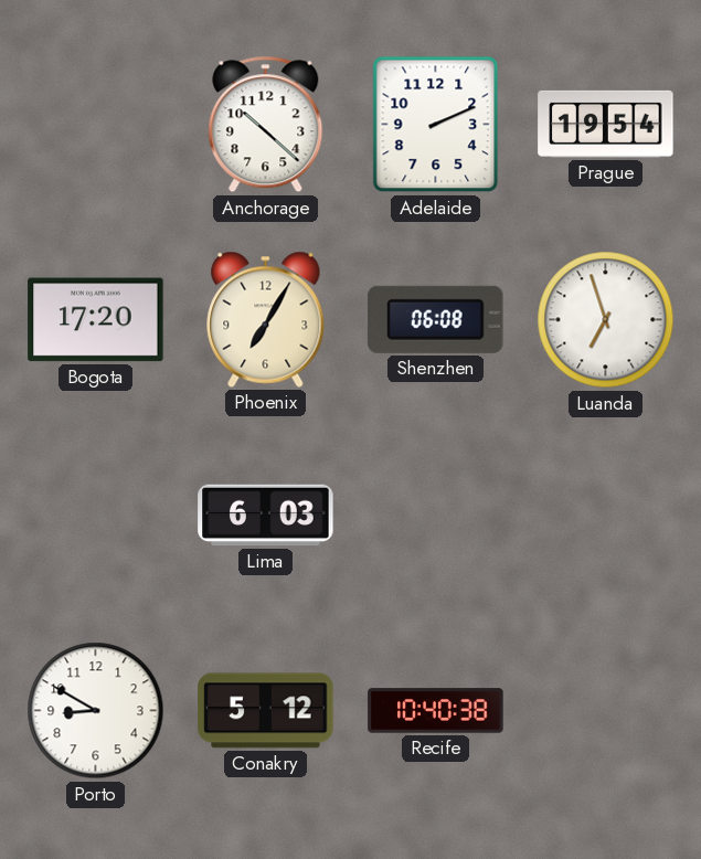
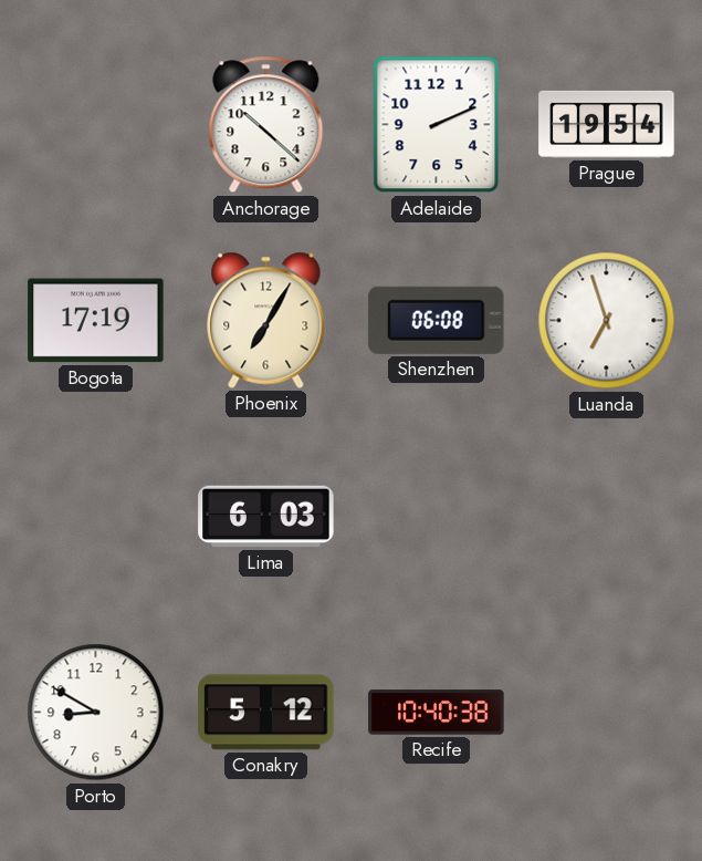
Bogota: 17:20 -> 17:19
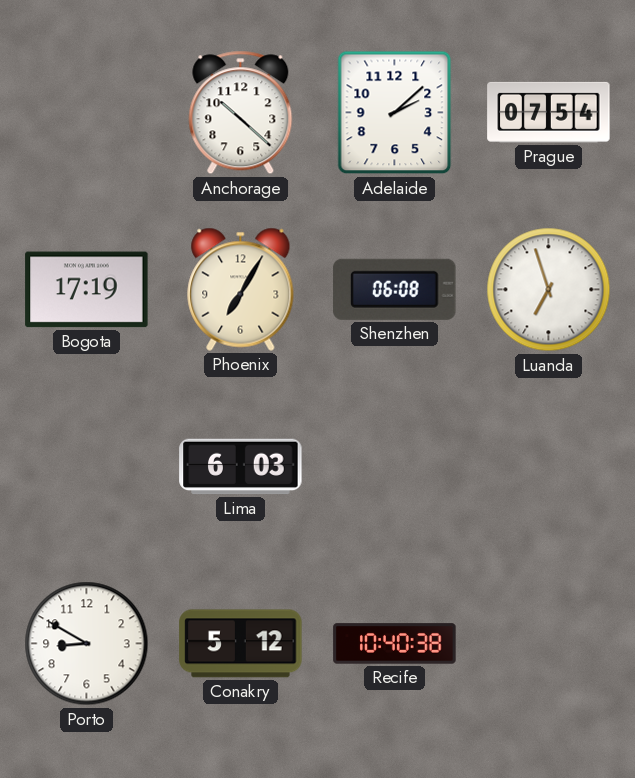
Adelaide: 2:11 -> 2:08
Prague: 19:54 -> 07:54
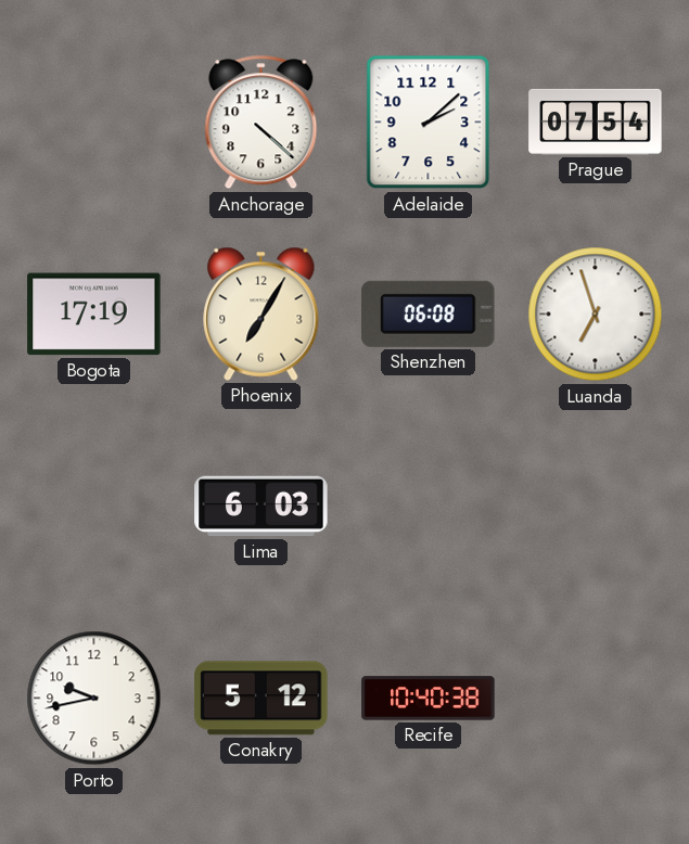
Anchorage: 10:22 -> 4:22
Porto: 8:50 -> 9:43
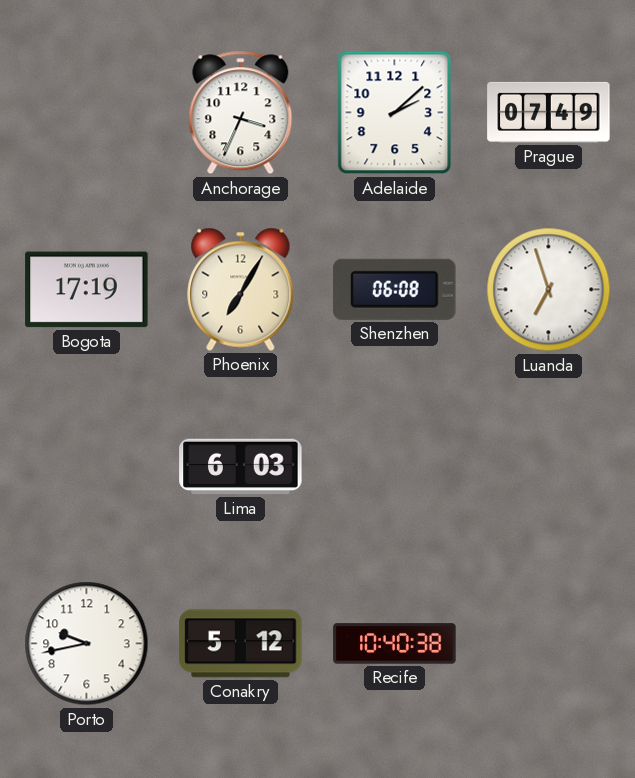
Anchorage: 4:22 -> 3:34
Prague: 07:54 -> 07:49
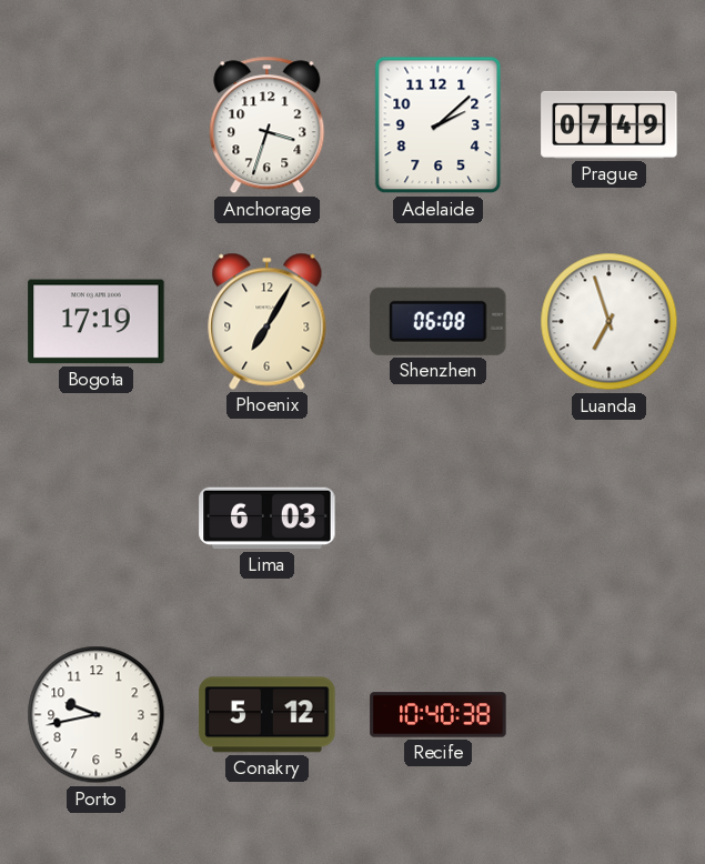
Anchorage: 3:34 -> 3:33
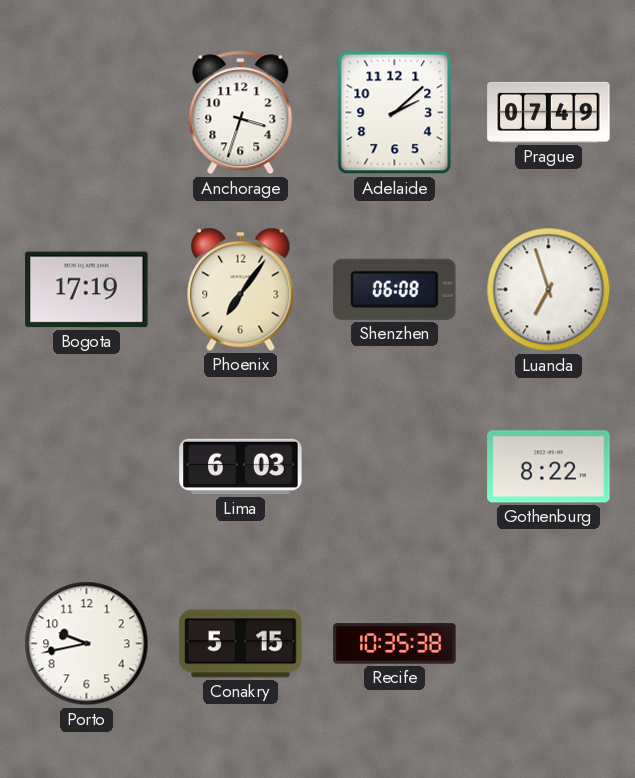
Phoenix: 7:05 -> 7:06
Gothenburg: none -> 8:22
Conakry: 5:12 -> 5:15
Recife: 10:40 -> 10:35
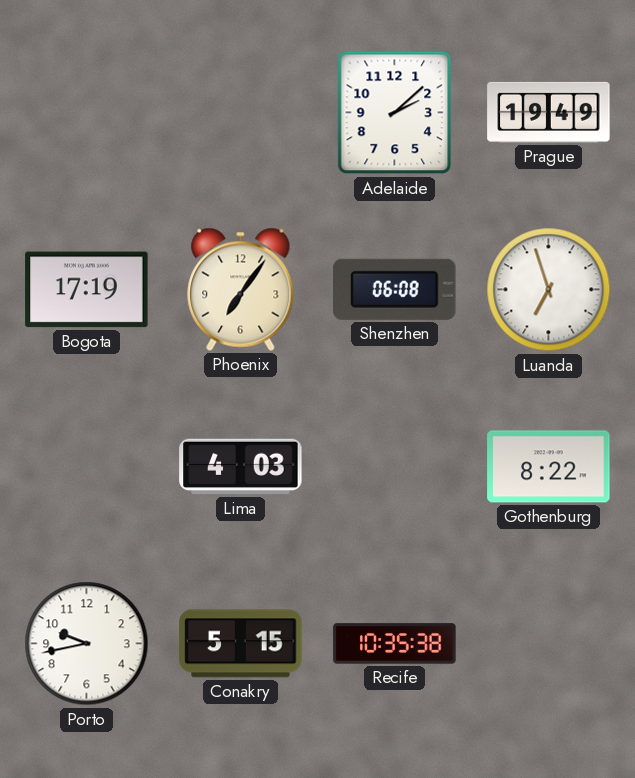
Anchorage: 3:33 -> none
Prague: 07:49 -> 19:49
Lima: 6:03 -> 4:03
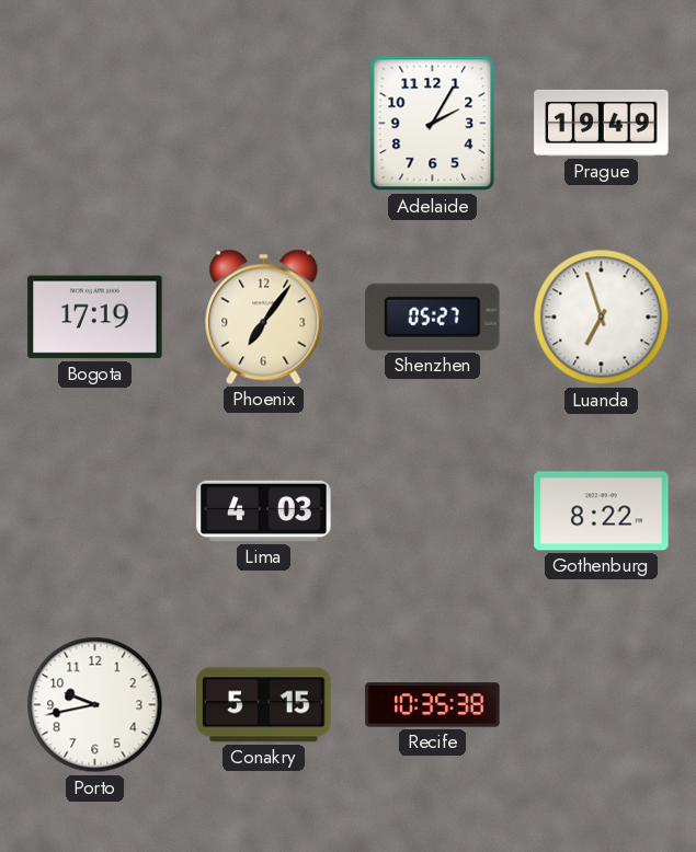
Adelaide: 2:08 -> 2:05
Shenzhen: 06:08 -> 05:27
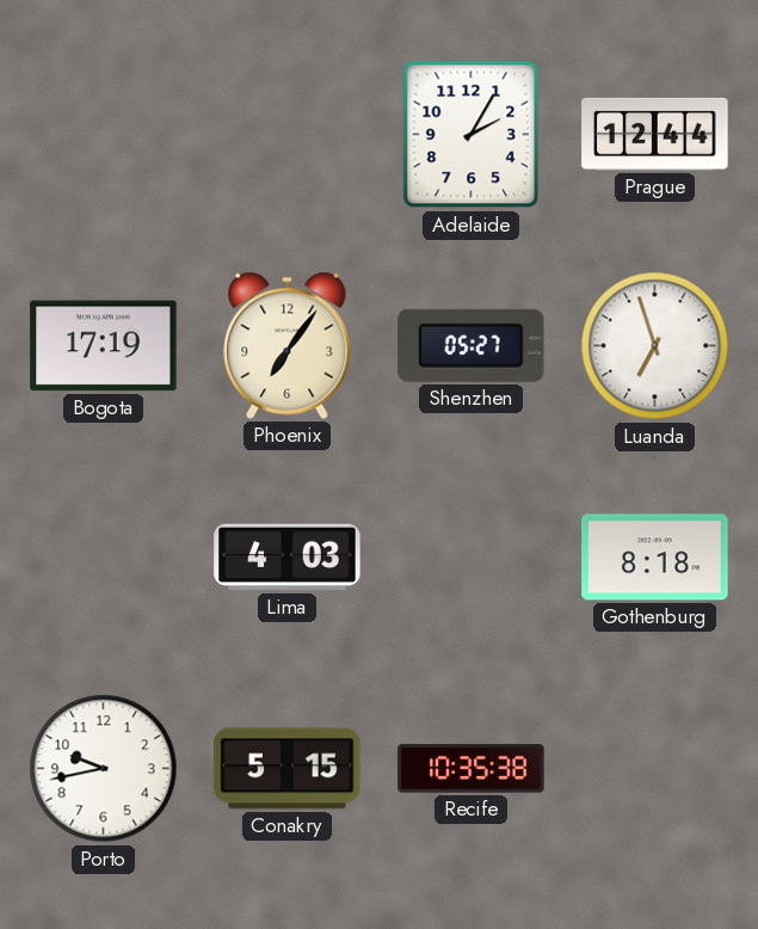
Prague: 19:49 -> 12:44
Gothenburg: 8:22 -> 8:18
